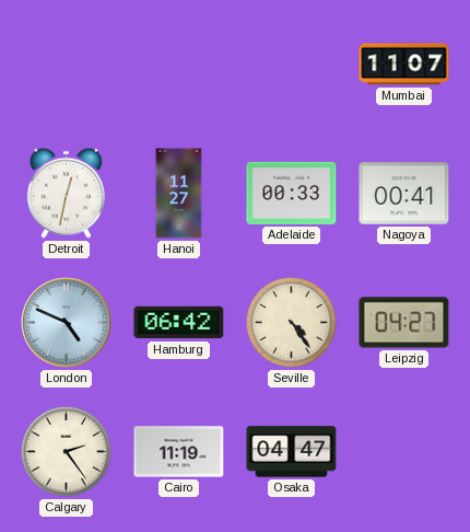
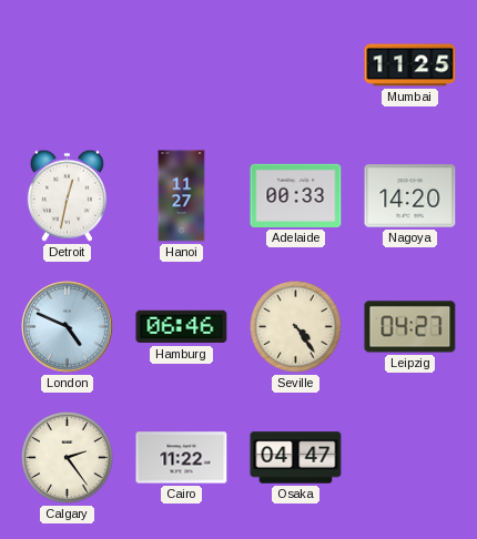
Mumbai: 11:07 -> 11:25
Nagoya: 00:41 -> 14:20
Hamburg: 06:42 -> 06:46
Cairo: 11:19 -> 11:22
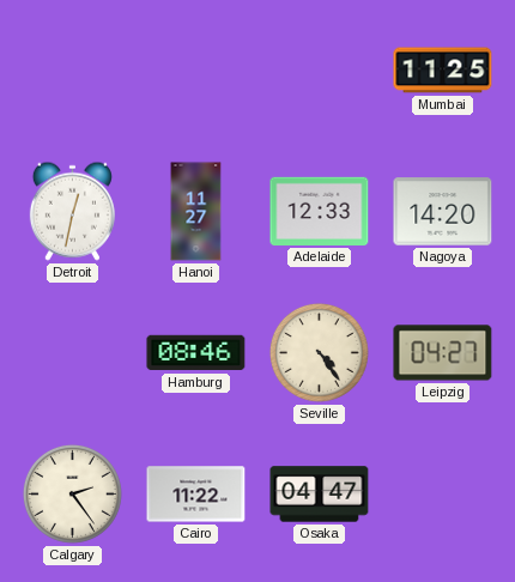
Adelaide: 00:33 -> 12:33
London: 4:49 -> none
Hamburg: 06:46 -> 08:46
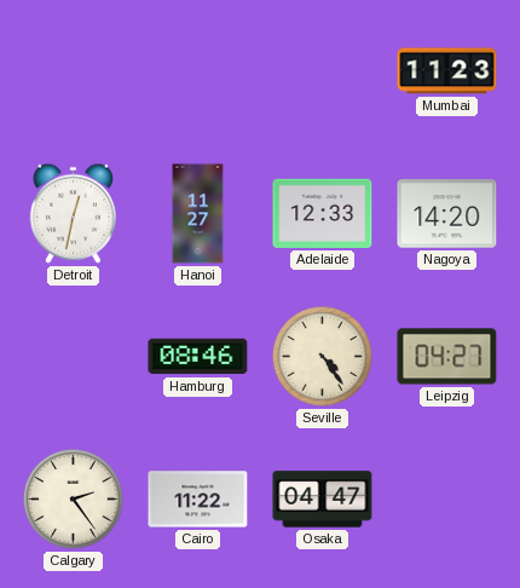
Mumbai: 11:25 -> 11:23
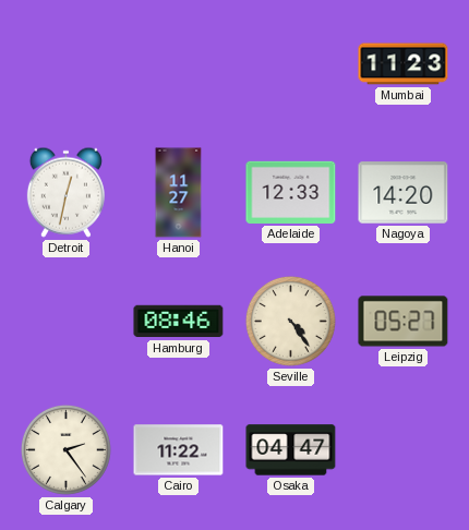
Leipzig: 04:27 -> 05:27
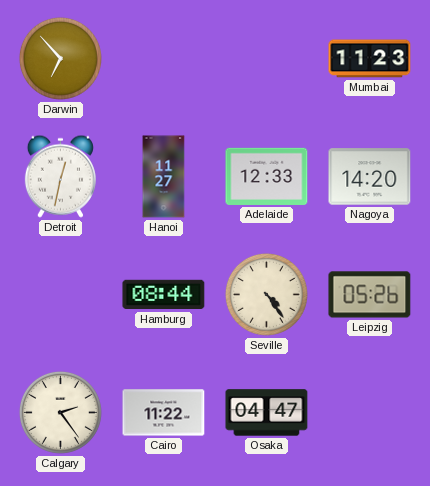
Darwin: none -> 6:53
Hamburg: 08:46 -> 08:44
Leipzig: 05:27 -> 05:26
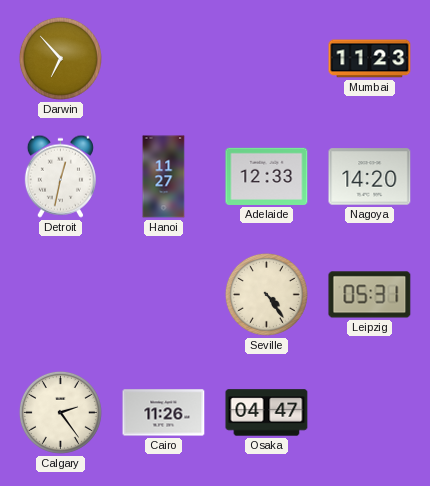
Hamburg: 08:44 -> none
Leipzig: 05:26 -> 05:31
Cairo: 11:22 -> 11:26
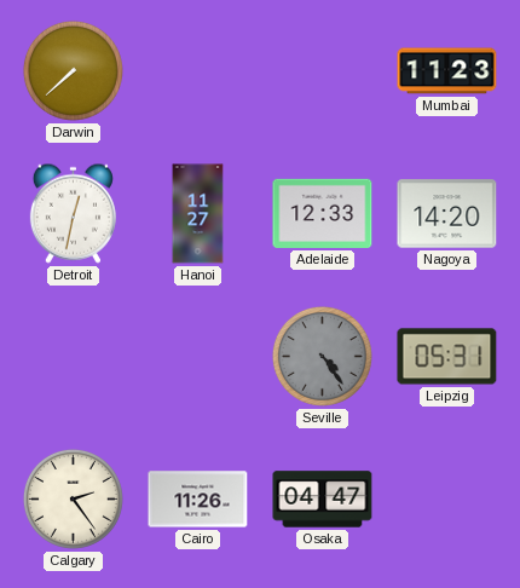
Darwin: 6:53 -> 7:38
Seville dial: cream -> grey
